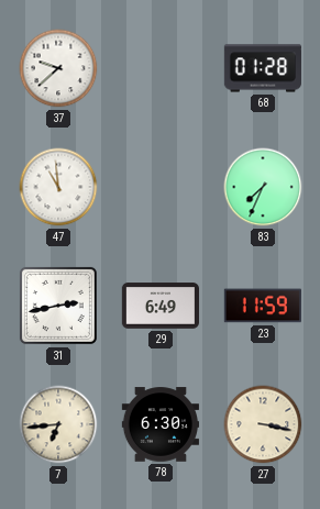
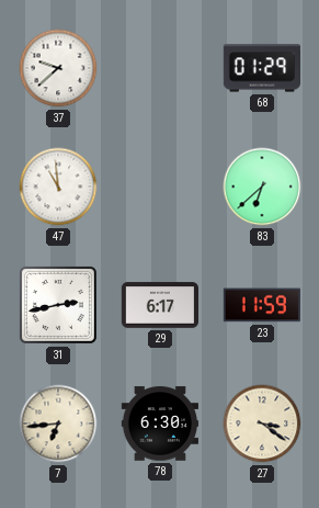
68: 01:28 -> 01:29
83: 7:34 -> 6:38
29: 6:49 -> 6:17
27: 3:17 -> 3:21
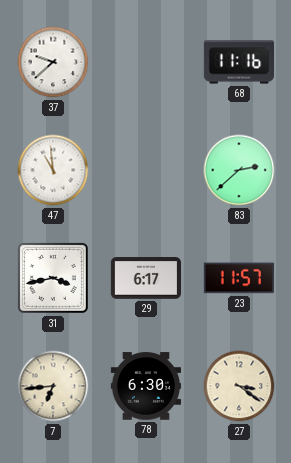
68: 01:29 -> 11:16
83: 6:38 -> 2:38
31: 2:43 -> 3:43
23: 11:59 -> 11:57
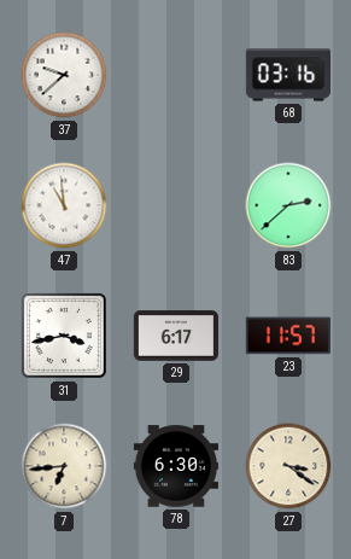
68: 11:16 -> 03:16
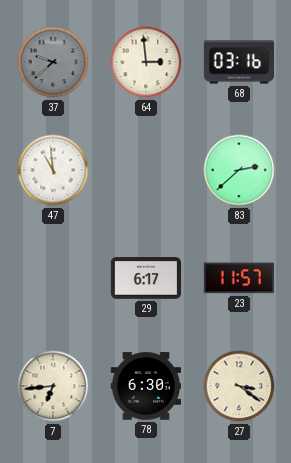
37 dial: white -> grey
64: none -> 2:59
31: 3:43 -> none
